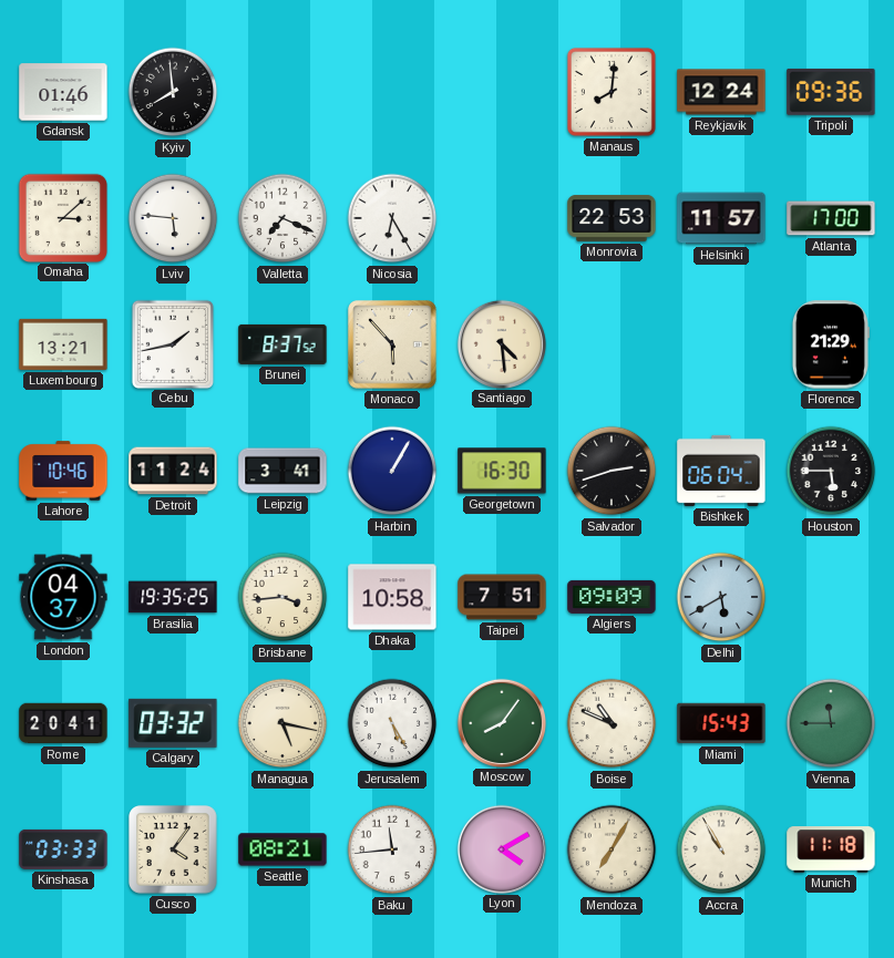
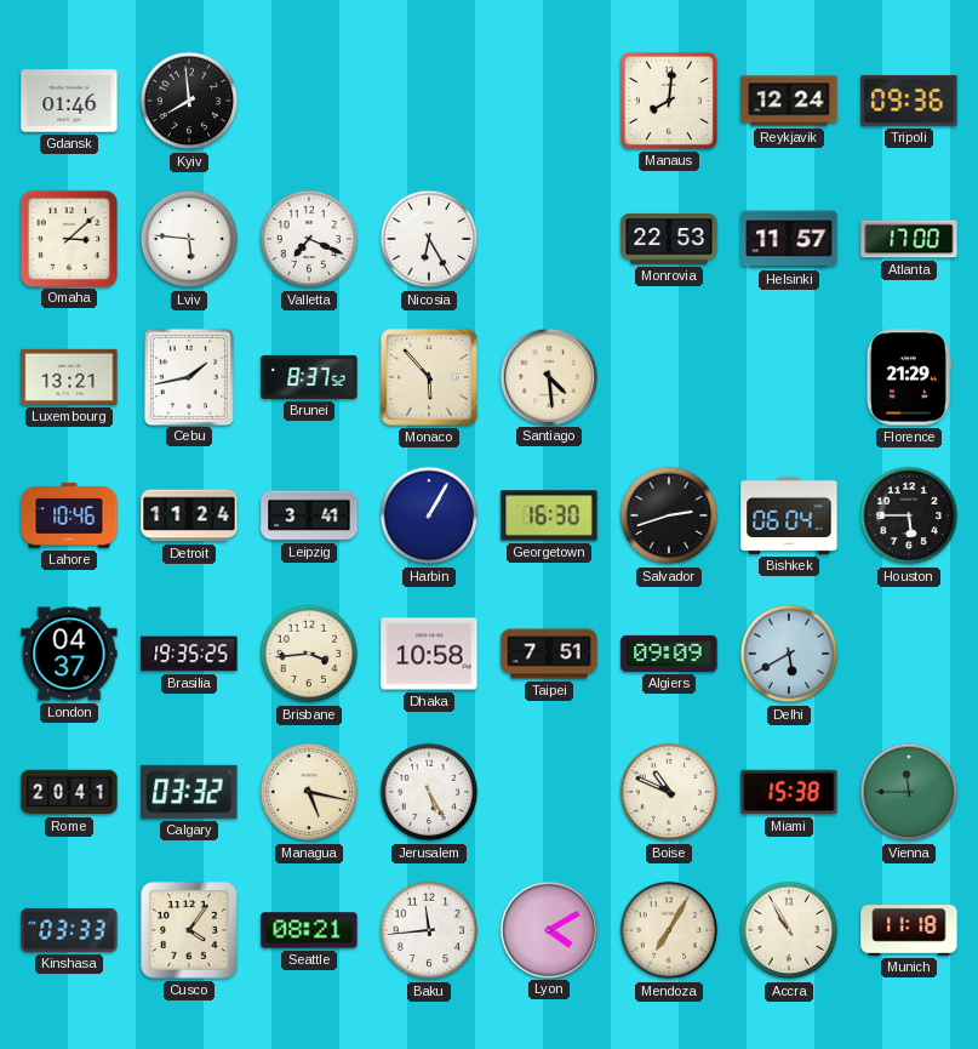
Moscow: 8:06 -> none
Miami: 15:43 -> 15:38
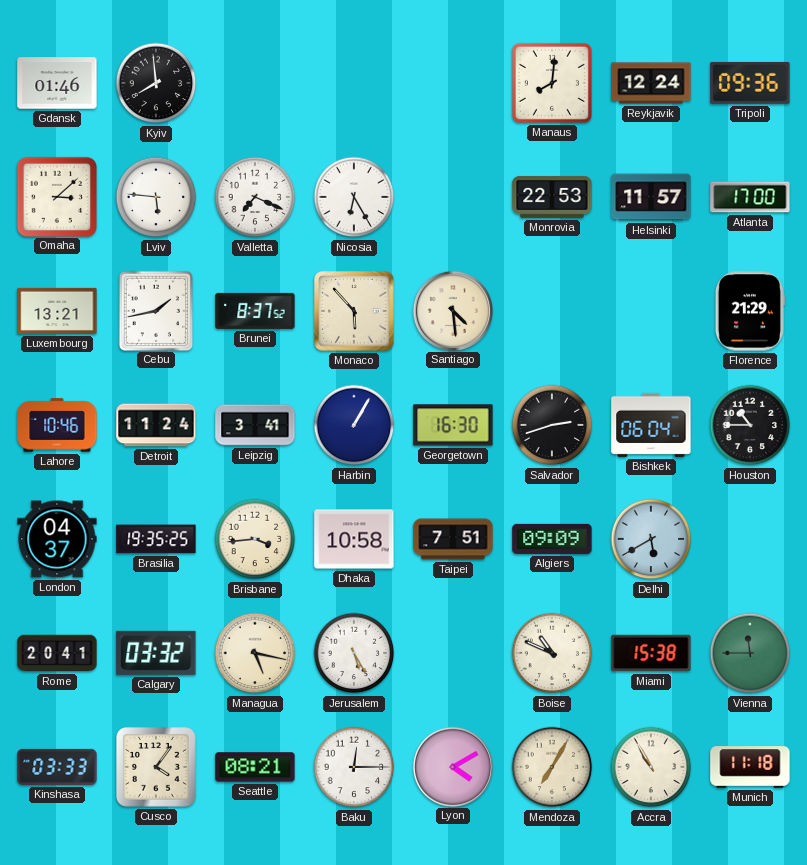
Houston: 5:45 -> 10:45
Baku: 11:44 -> 12:15
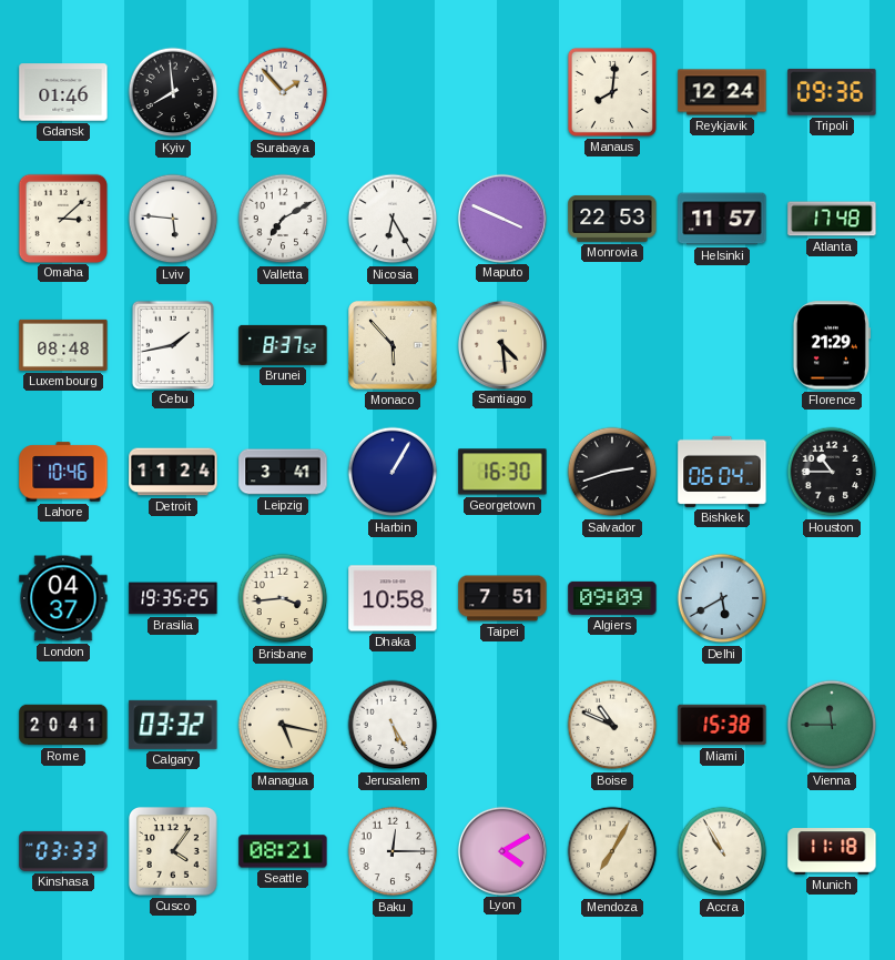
Surabaya: none -> 1:53
Valletta: 7:19 -> 7:10
Maputo: none -> 3:49
Atlanta: 17:00 -> 17:48
Luxembourg: 13:21 -> 08:48
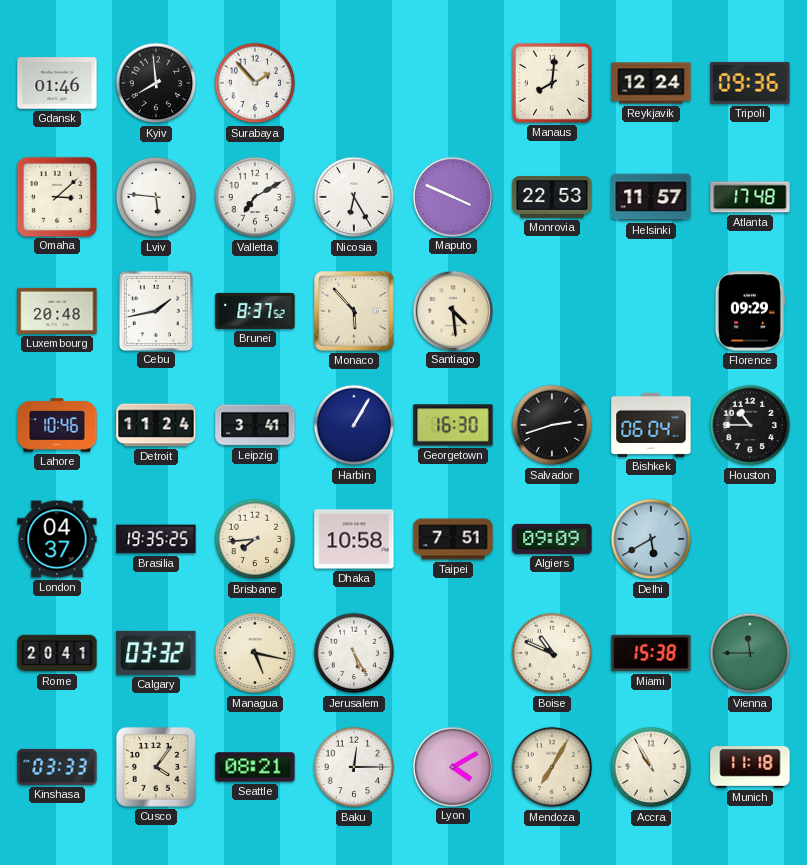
Luxembourg: 08:48 -> 20:48
Florence: 21:29 -> 09:29
Brisbane: 3:44 -> 7:44
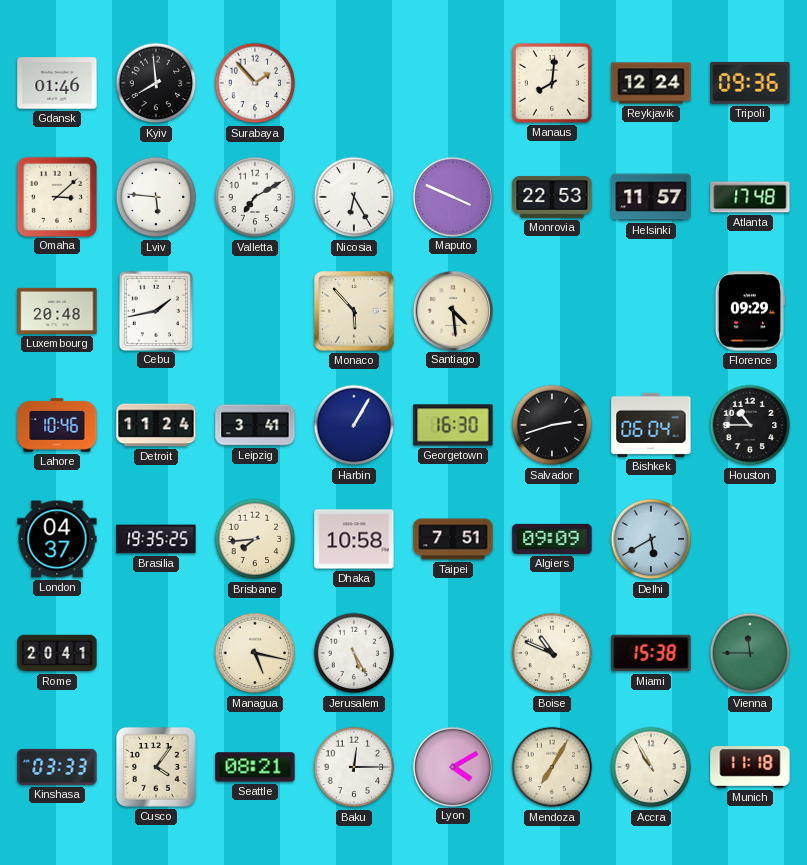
Brunei: 8:37 -> none
Calgary: 03:32 -> none
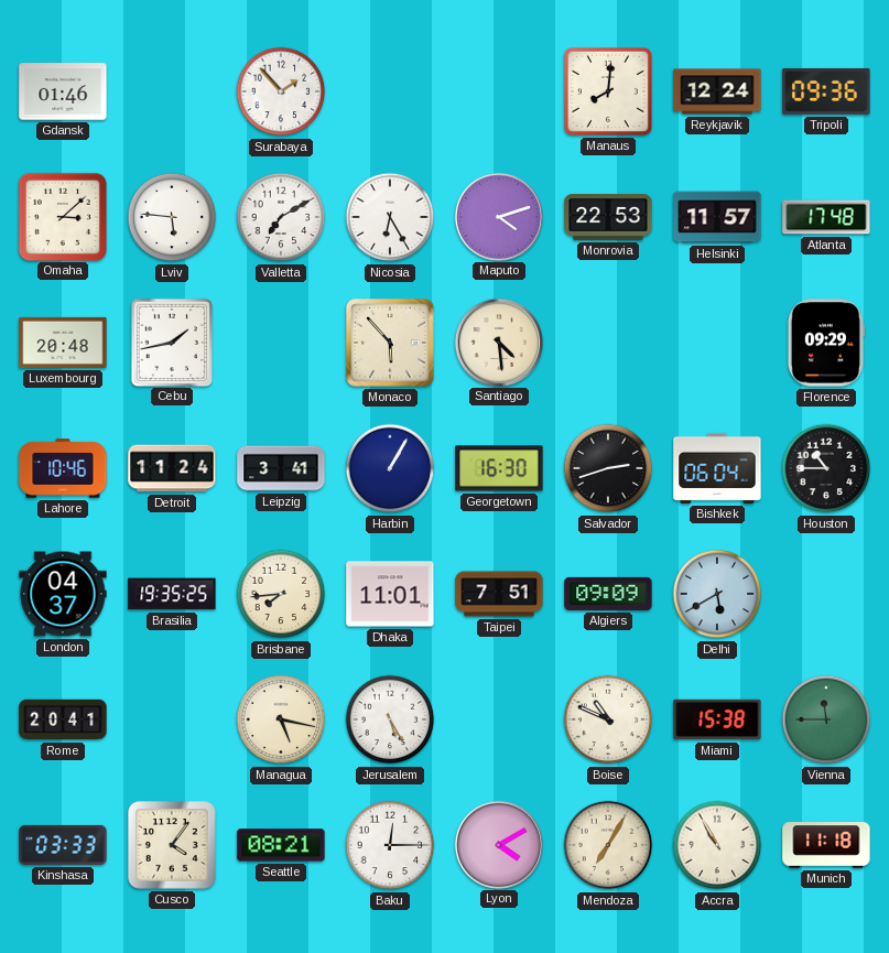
Kyiv: 7:59 -> none
Maputo: 3:49 -> 4:12
Dhaka: 10:58 -> 11:01
